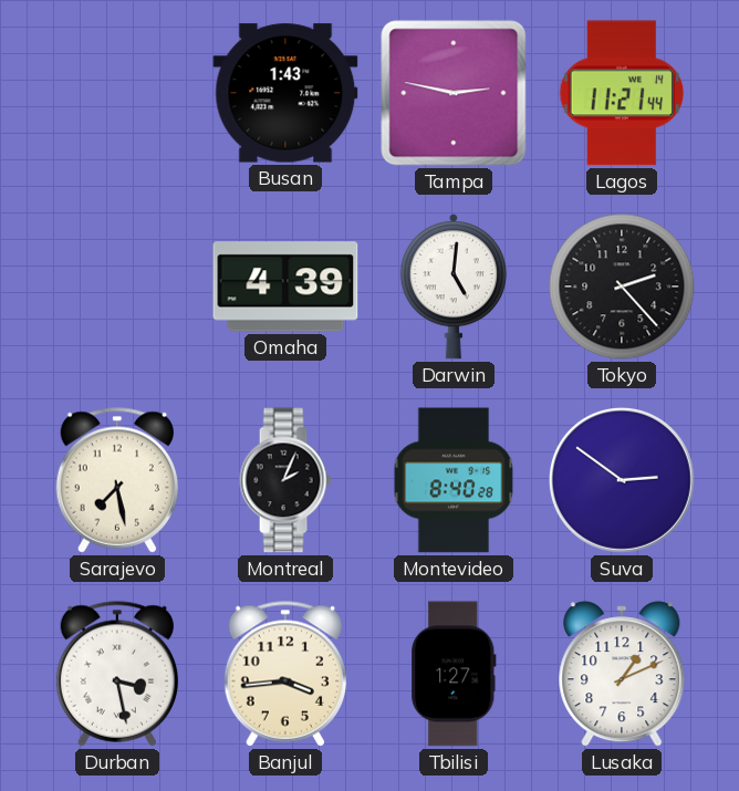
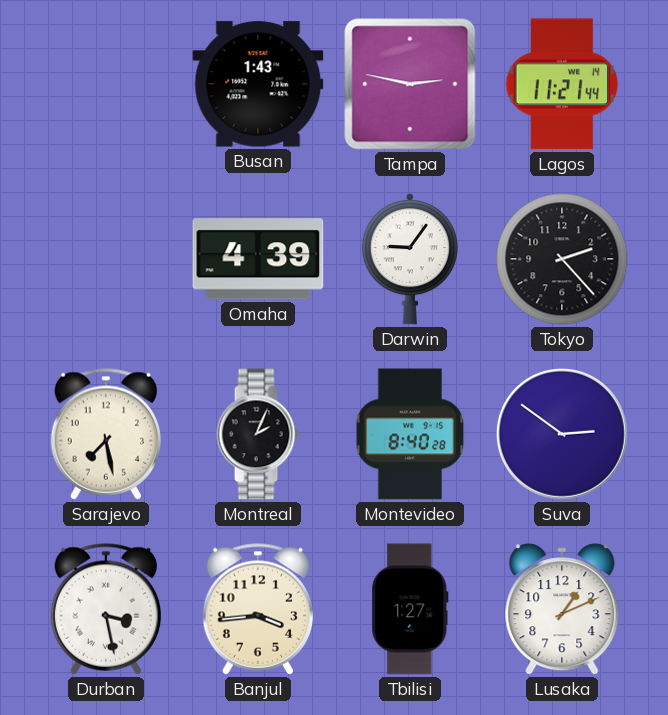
Darwin: 5:01 -> 9:06
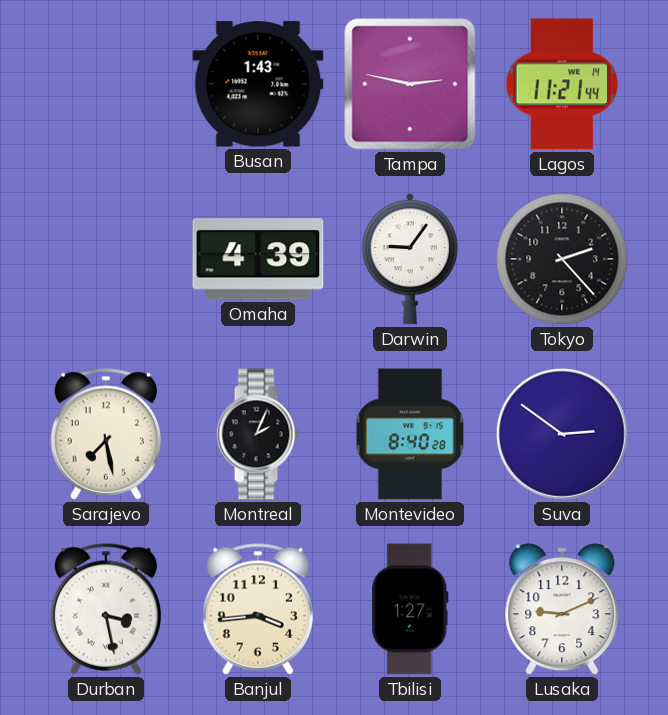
Lusaka: 1:11 -> 9:11
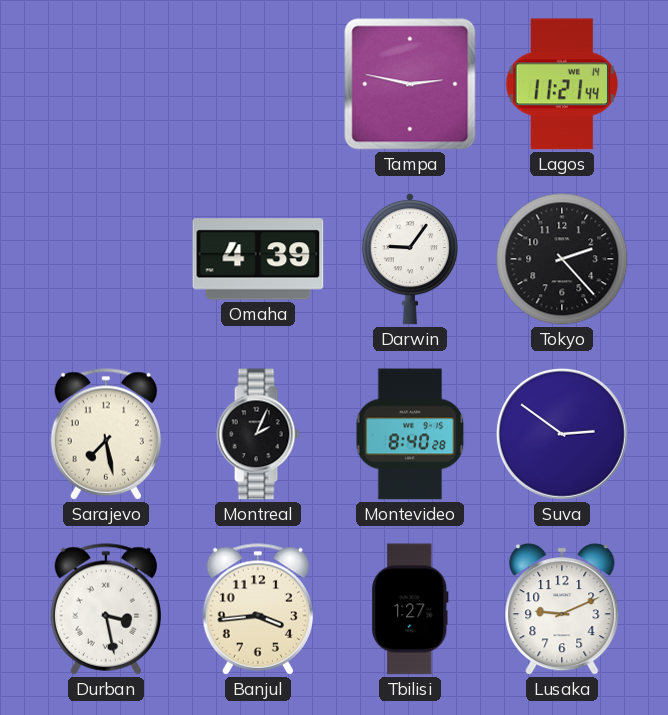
Busan: 1:43 -> none
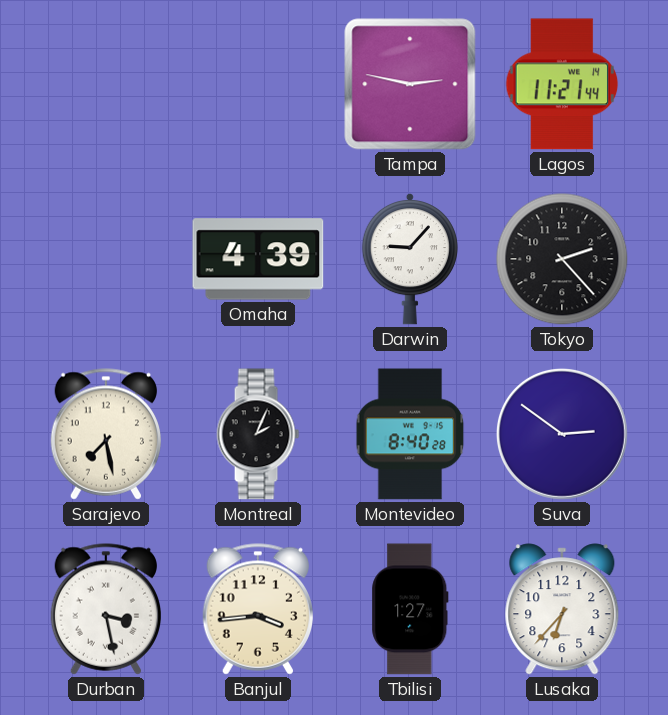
Darwin: 9:06 -> 9:07
Lusaka: 9:11 -> 6:37
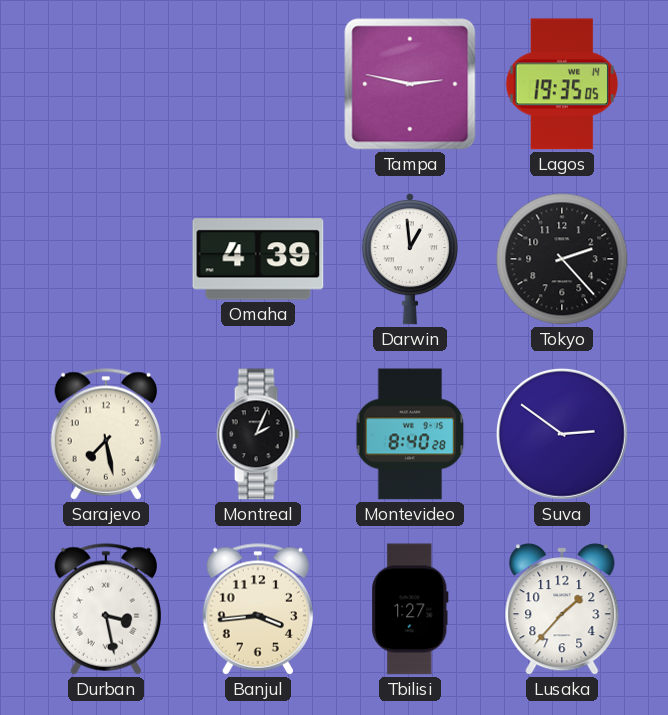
Lagos: 11:21 -> 19:35
Darwin: 9:07 -> 12:59
Lusaka: 6:37 -> 1:37
